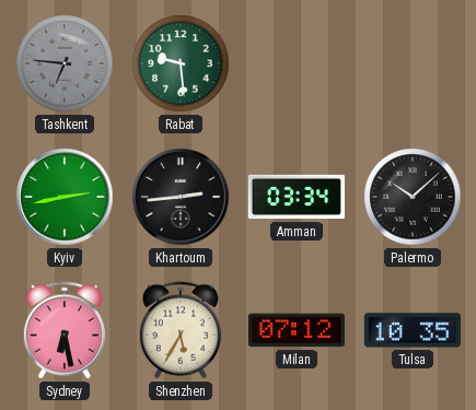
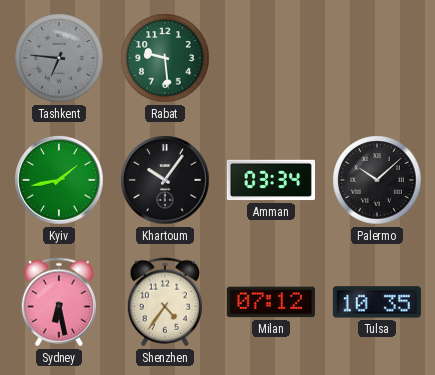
Kyiv: 2:43 -> 1:43
Khartoum: 2:44 -> 10:06
Shenzhen: 5:35 -> 4:36
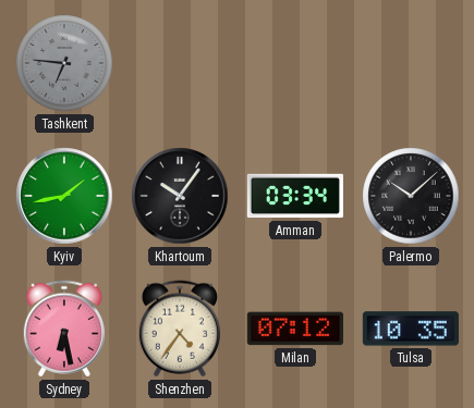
Rabat: 9:29 -> none
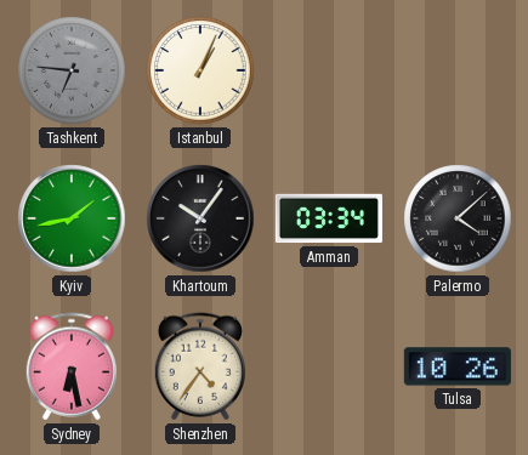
Istanbul: none -> 1:04
Palermo: 10:08 -> 4:08
Milan: 07:12 -> none
Tulsa: 10:35 -> 10:26
